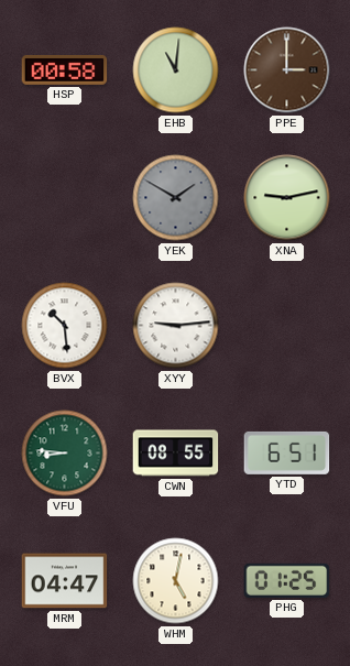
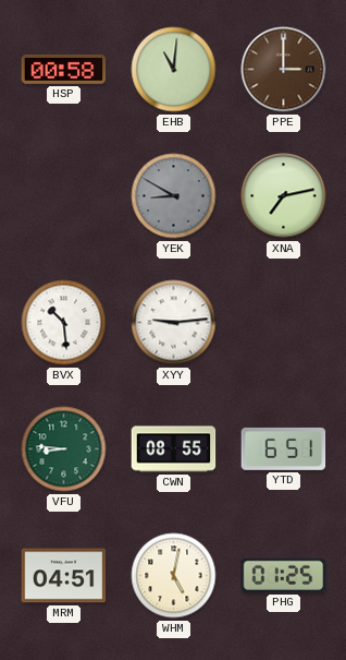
YEK: 1:50 -> 8:50
XNA: 9:13 -> 7:13
MRM: 04:47 -> 04:51
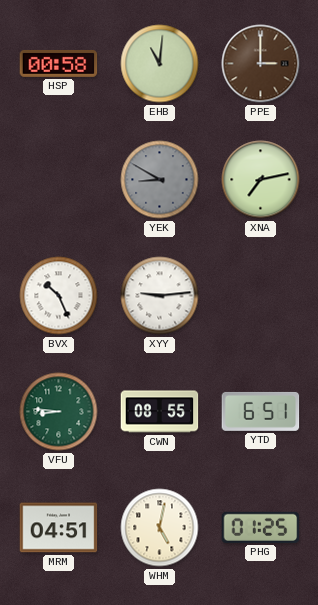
BVX: 10:29 -> 10:26
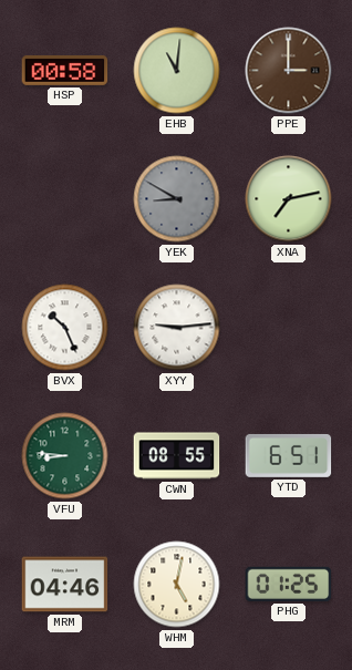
MRM: 04:51 -> 04:46
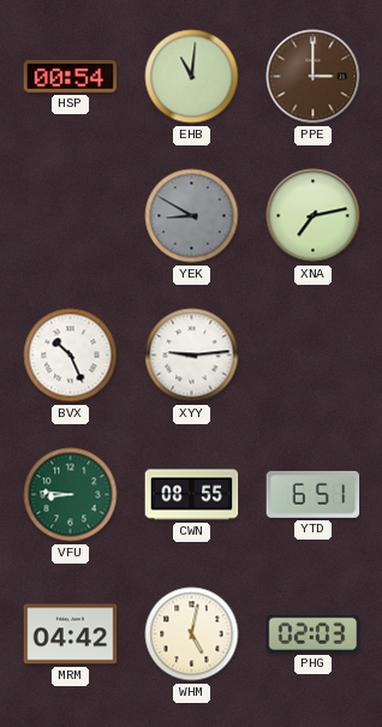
HSP: 00:58 -> 00:54
MRM: 04:46 -> 04:42
PHG: 01:25 -> 02:03
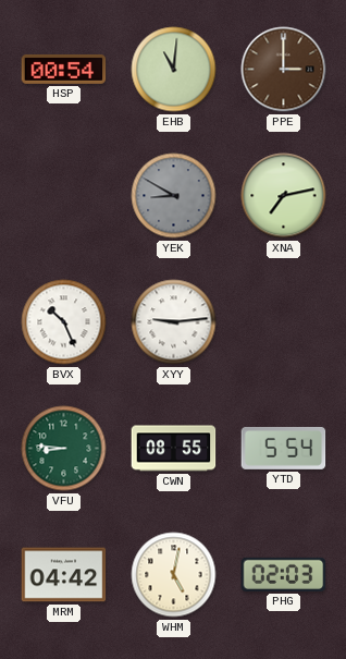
YTD: 6:51 -> 5:54
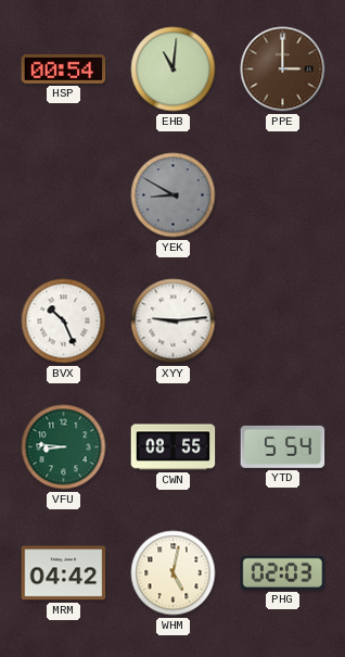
XNA: 7:13 -> none
